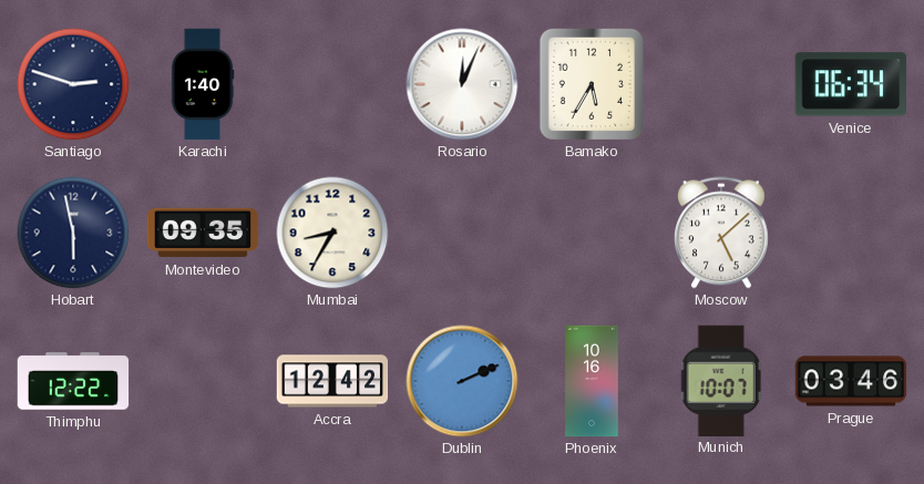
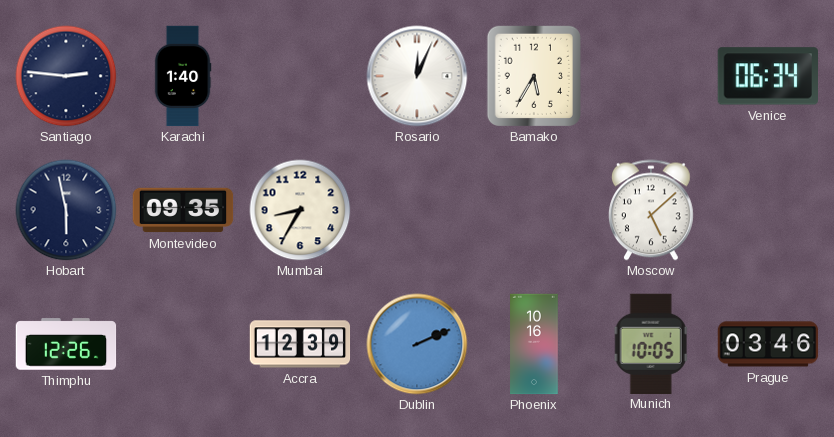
Santiago: 2:48 -> 2:46
Thimphu: 12:22 -> 12:26
Accra: 12:42 -> 12:39
Munich: 10:07 -> 10:05
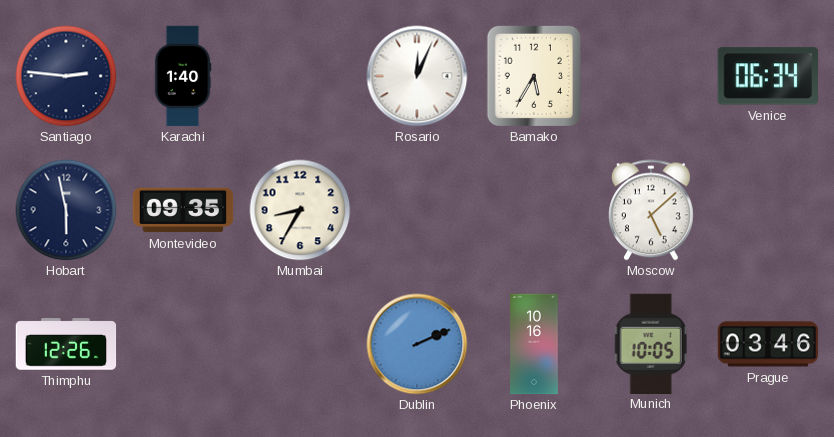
Accra: 12:39 -> none
